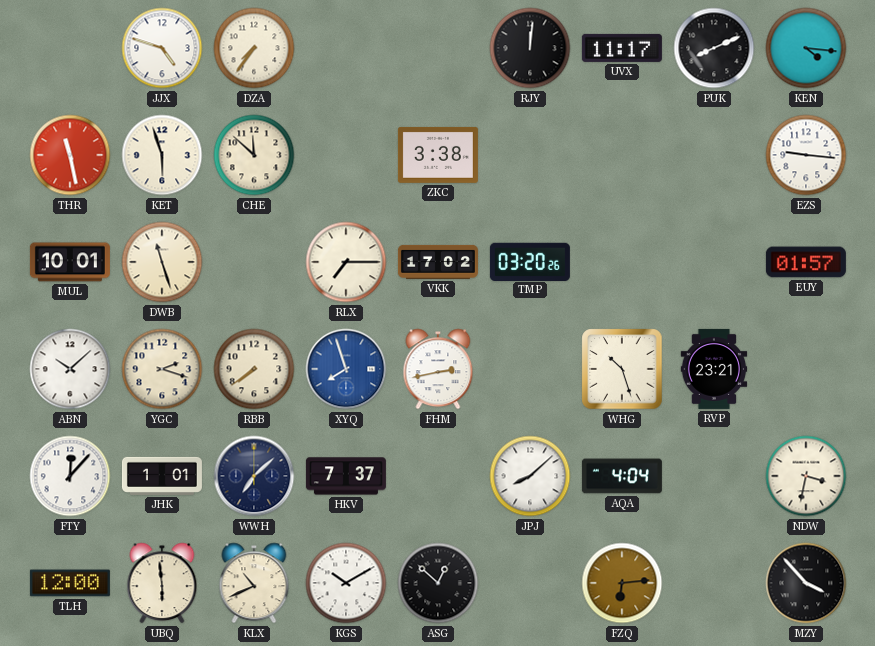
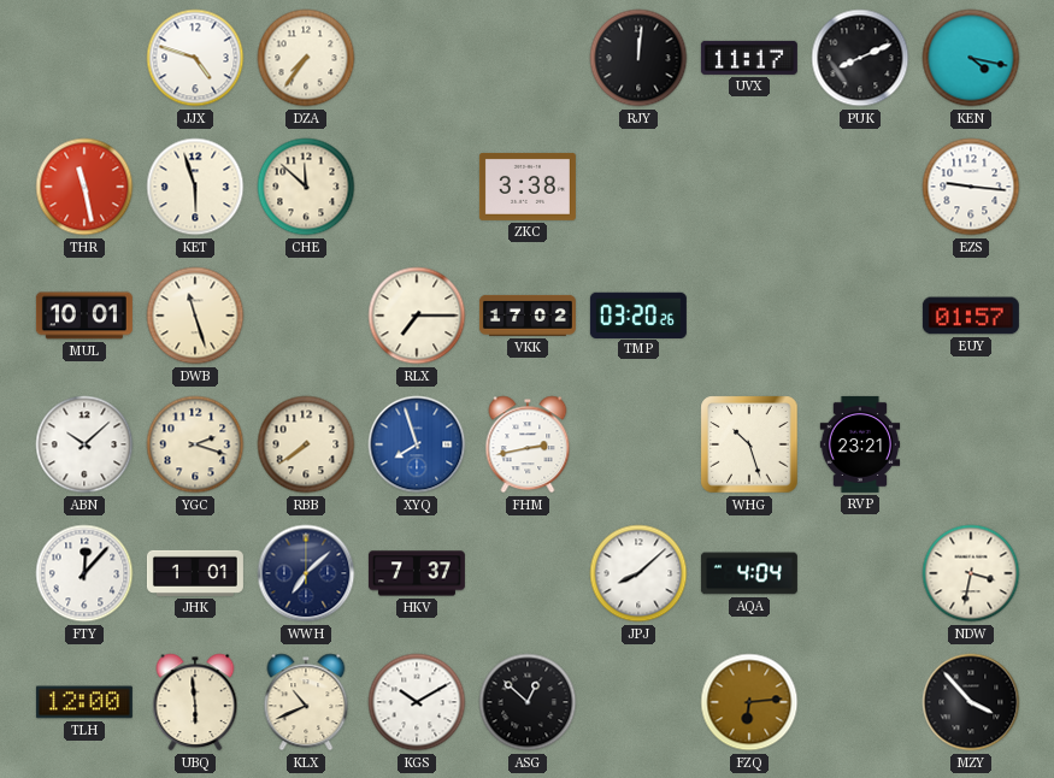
KEN: 4:16 -> 4:17
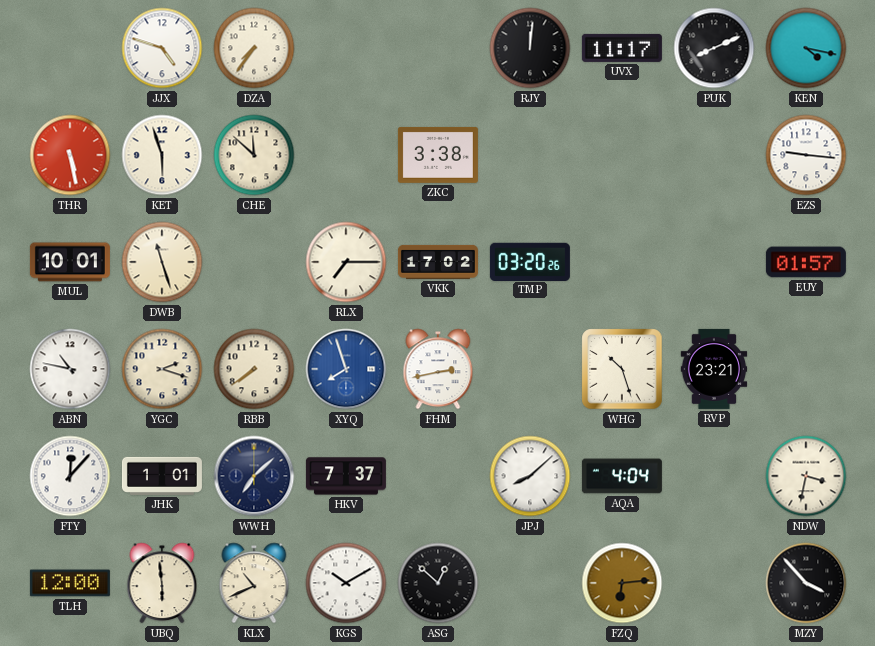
THR: 11:28 -> 5:28
ABN: 10:08 -> 10:47
